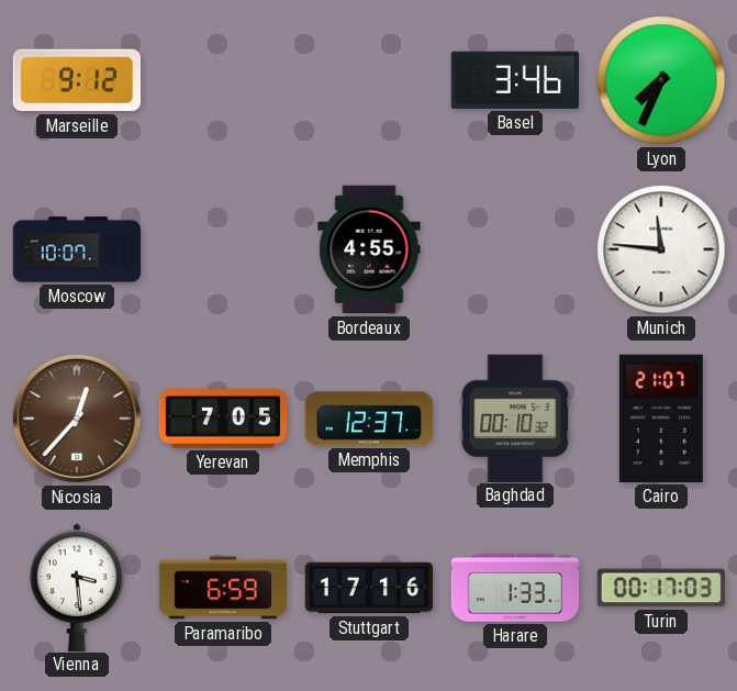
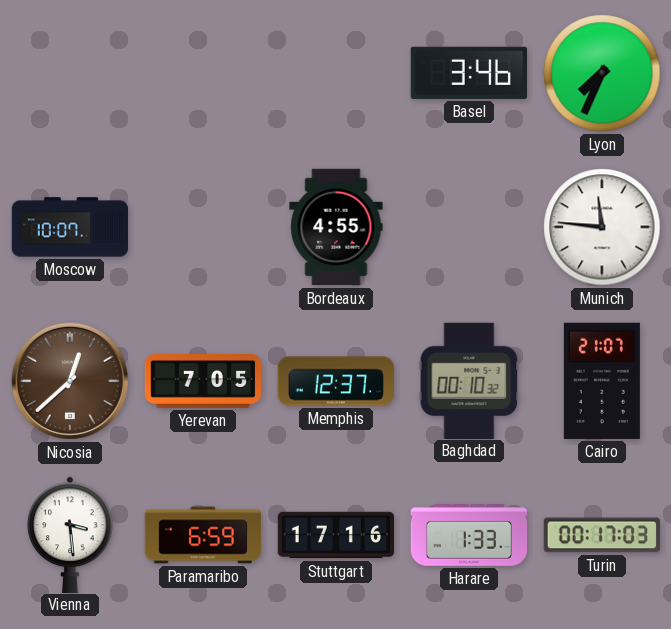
Marseille: 9:12 -> none
Nicosia: 12:37 -> 12:38
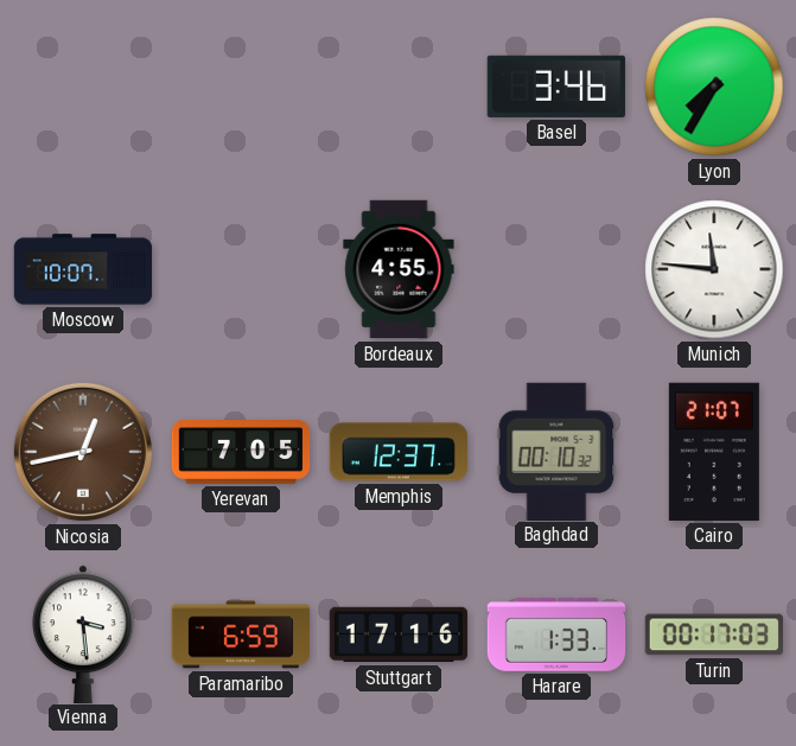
Lyon: 7:34 -> 7:35
Nicosia: 12:38 -> 12:43
